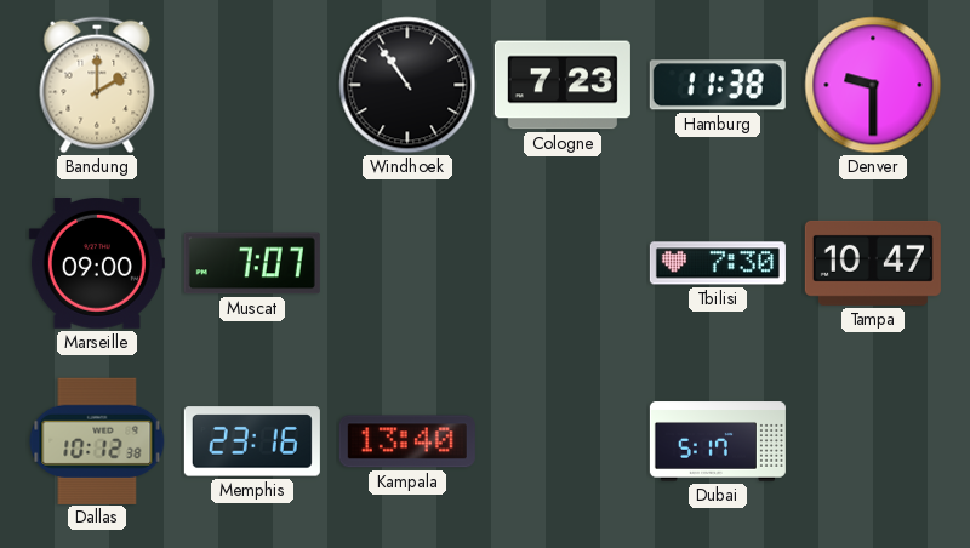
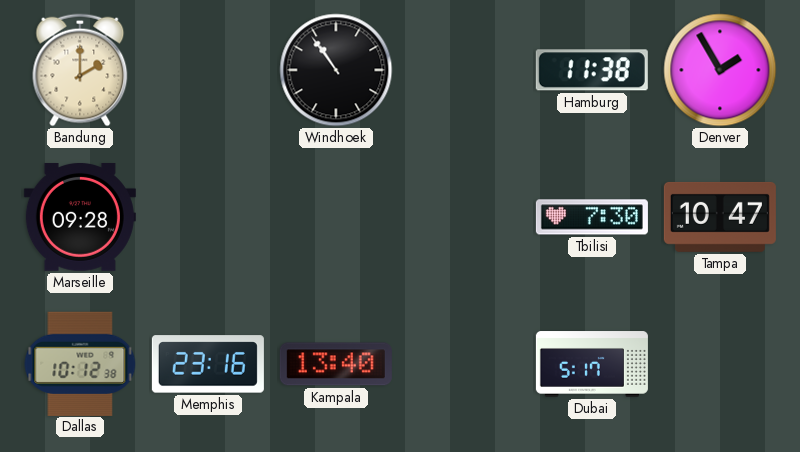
Cologne: 7:23 -> none
Denver: 9:30 -> 1:55
Marseille: 09:00 -> 09:28
Muscat: 7:07 -> none
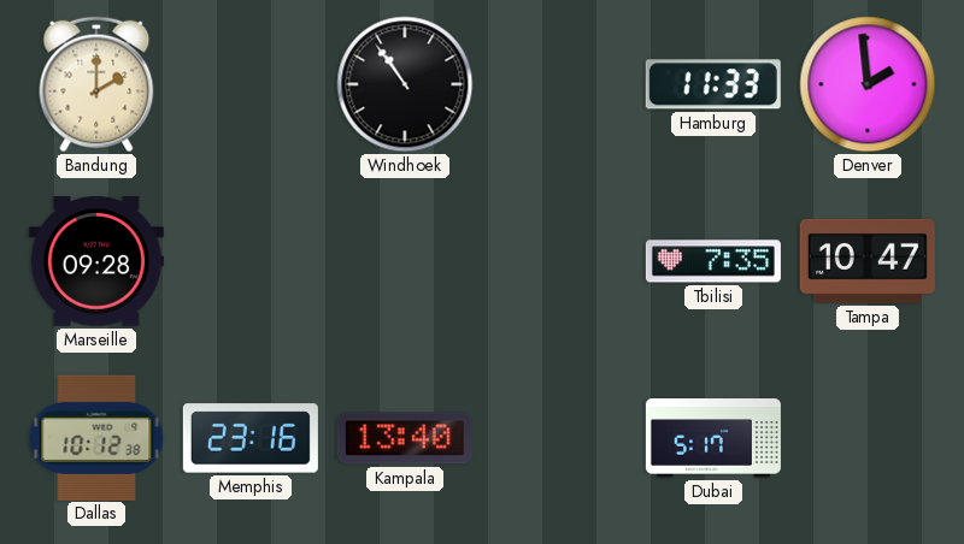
Hamburg: 11:38 -> 11:33
Denver: 1:55 -> 1:59
Tbilisi: 7:30 -> 7:35
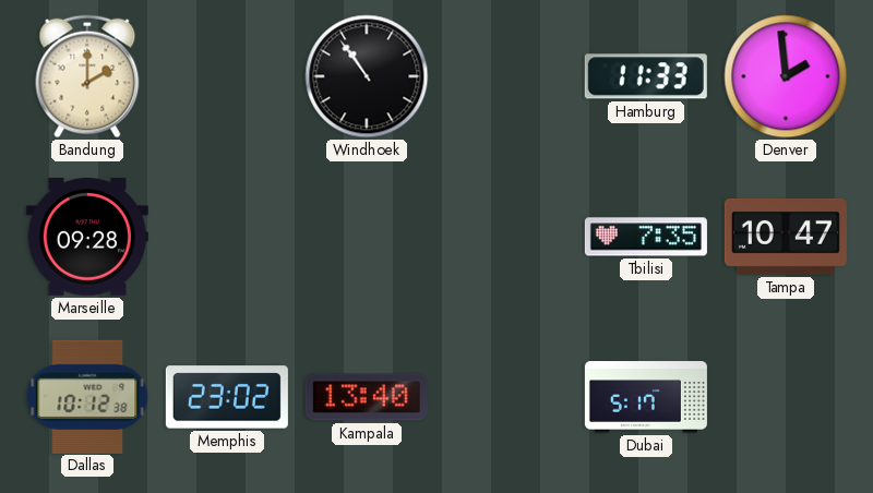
Memphis: 23:16 -> 23:02
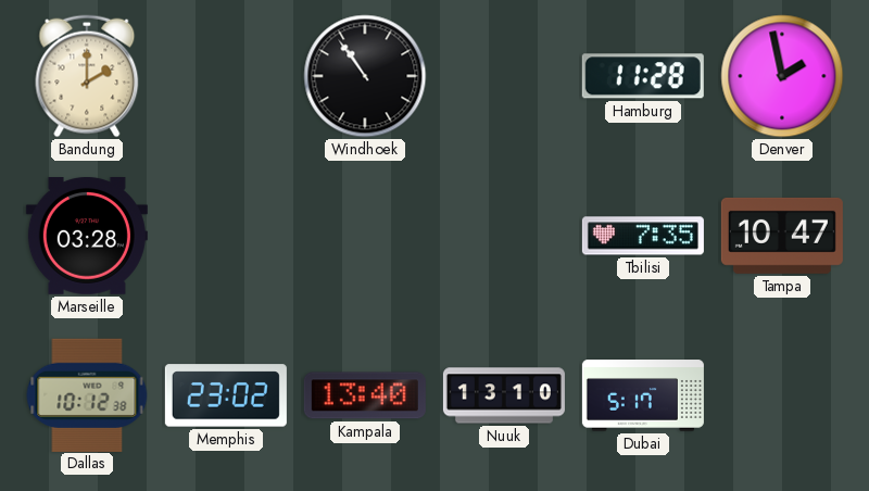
Hamburg: 11:33 -> 11:28
Denver: 1:59 -> 1:58
Marseille: 09:28 -> 03:28
Nuuk: none -> 13:10
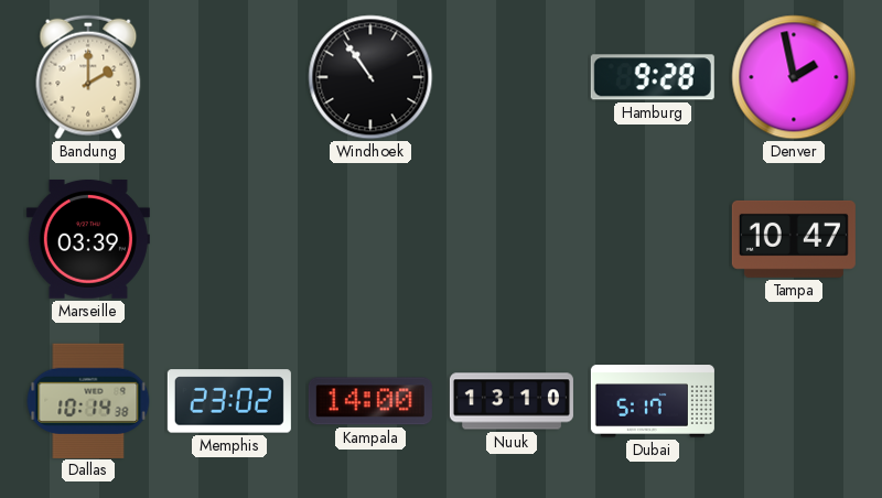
Hamburg: 11:28 -> 9:28
Marseille: 03:28 -> 03:39
Tbilisi: 7:35 -> none
Dallas: 10:12 -> 10:14
Kampala: 13:40 -> 14:00
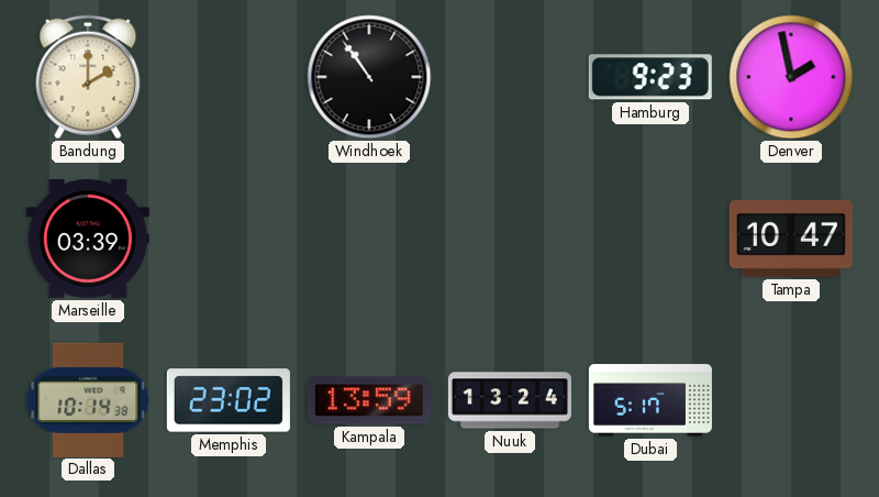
Hamburg: 9:28 -> 9:23
Kampala: 14:00 -> 13:59
Nuuk: 13:10 -> 13:24
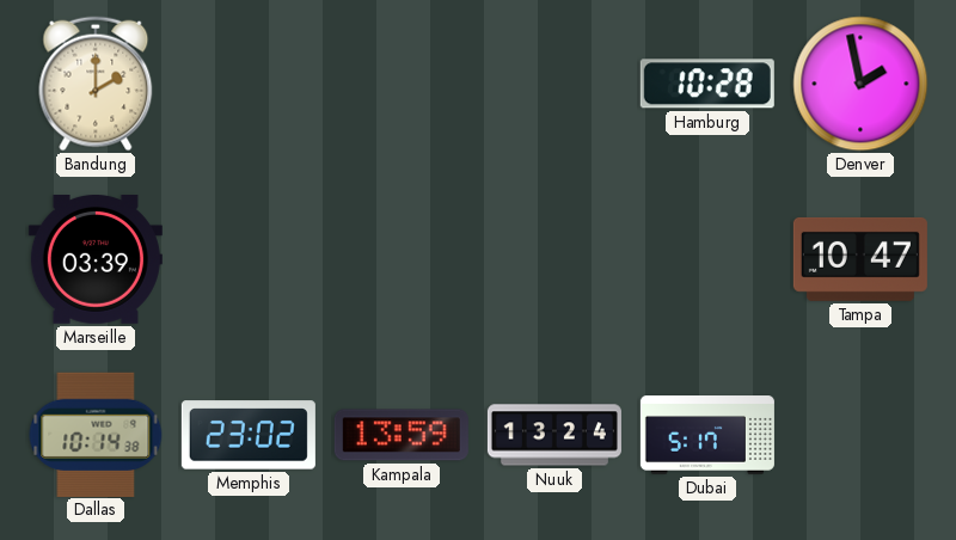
Windhoek: 10:54 -> none
Hamburg: 9:23 -> 10:28
